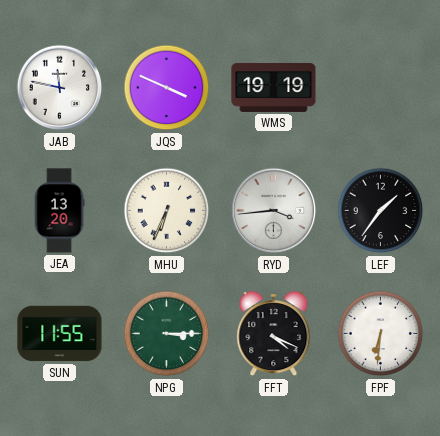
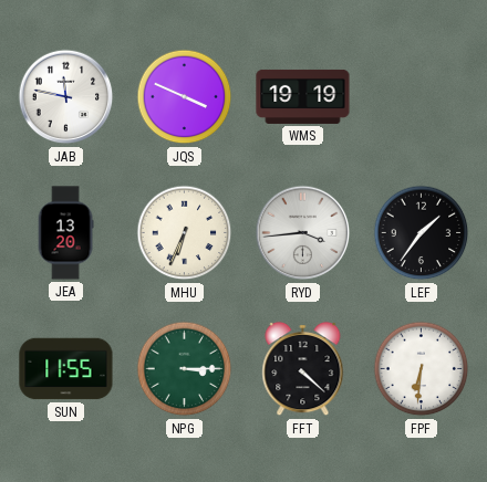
FFT: 4:19 -> 4:22
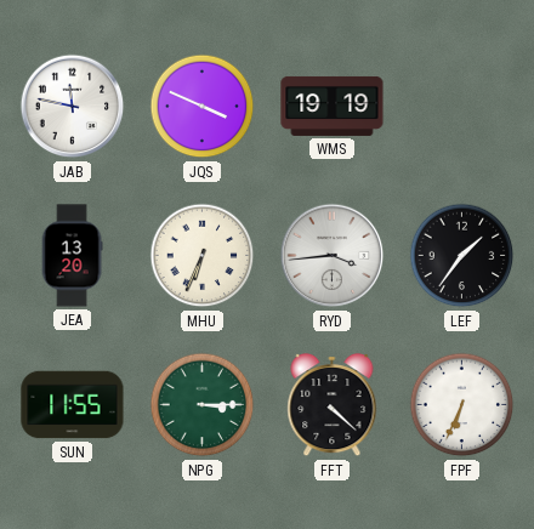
FPF: 6:31 -> 6:34
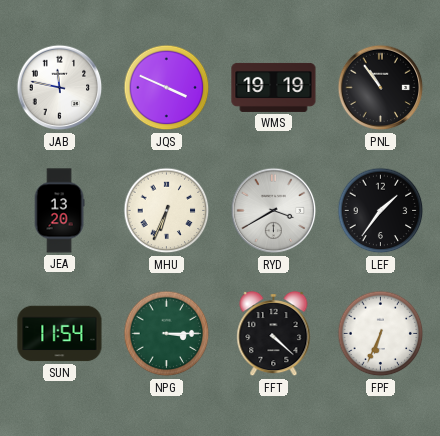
PNL: none -> 10:54
RYD: 3:44 -> 3:40
SUN: 11:55 -> 11:54
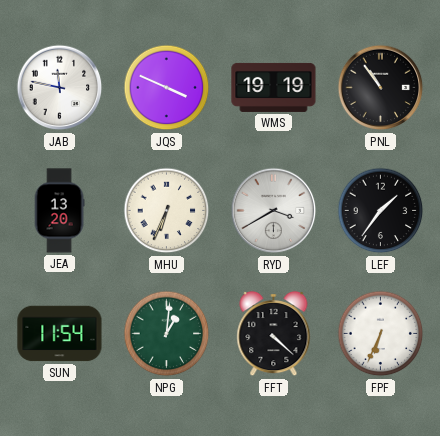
NPG: 3:15 -> 1:01
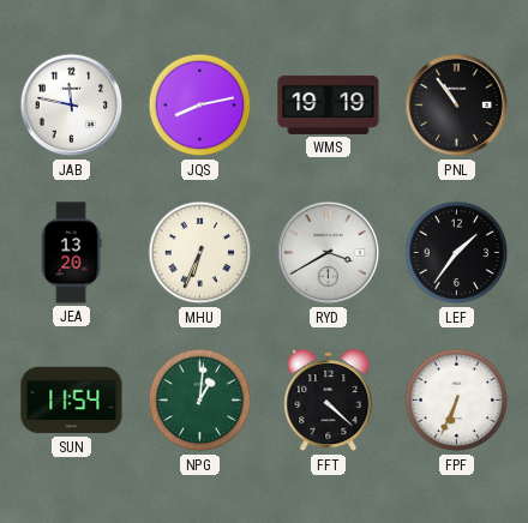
JQS: 3:49 -> 8:13
